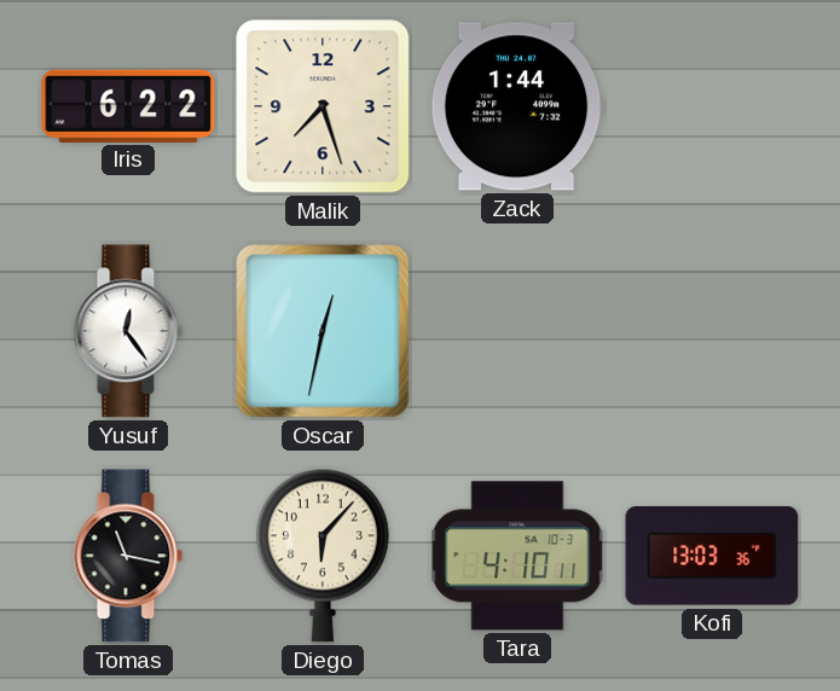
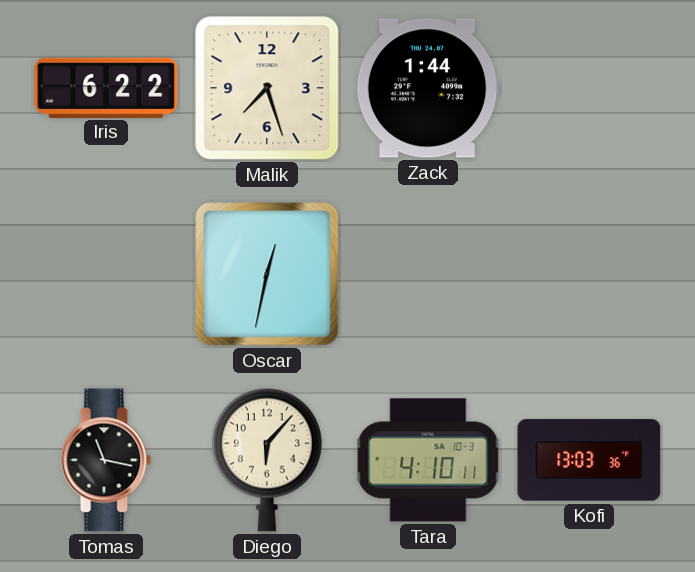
Yusuf: 12:24 -> none
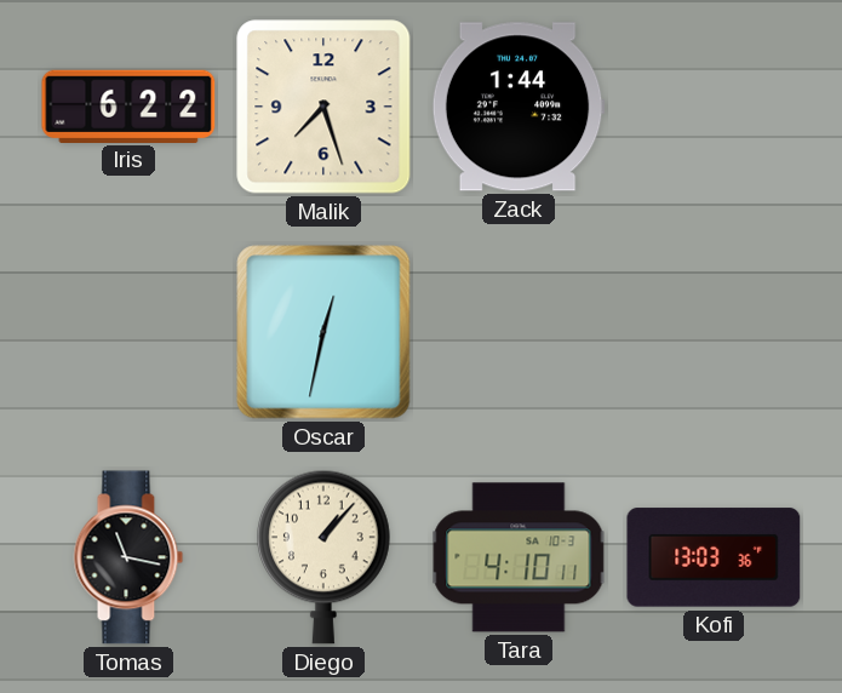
Diego: 6:07 -> 1:07
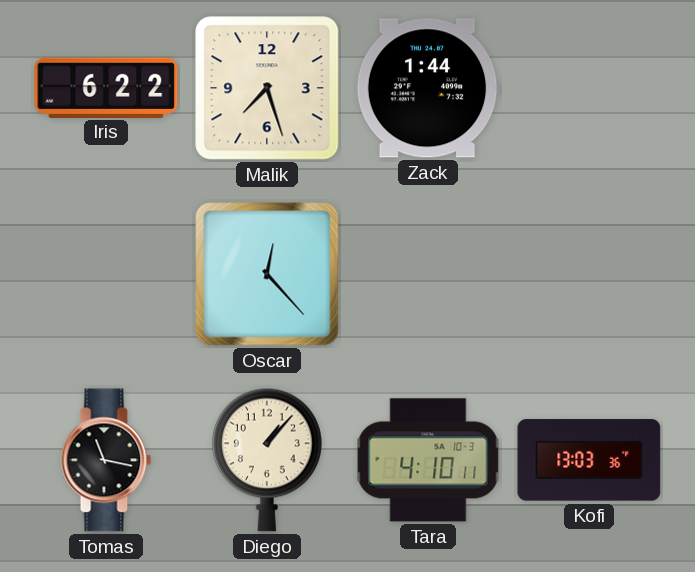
Oscar: 12:32 -> 12:23
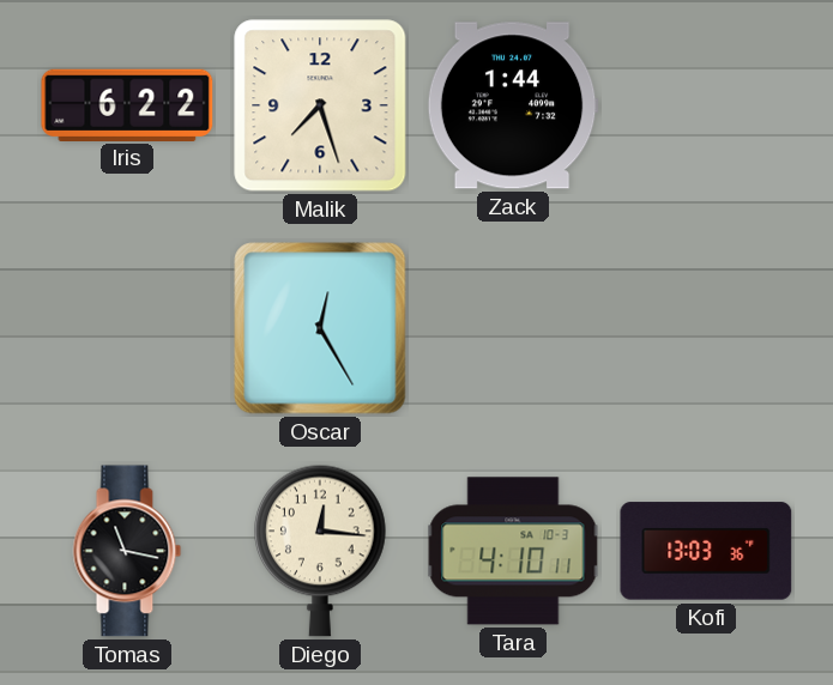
Oscar: 12:23 -> 12:25
Diego: 1:07 -> 12:16
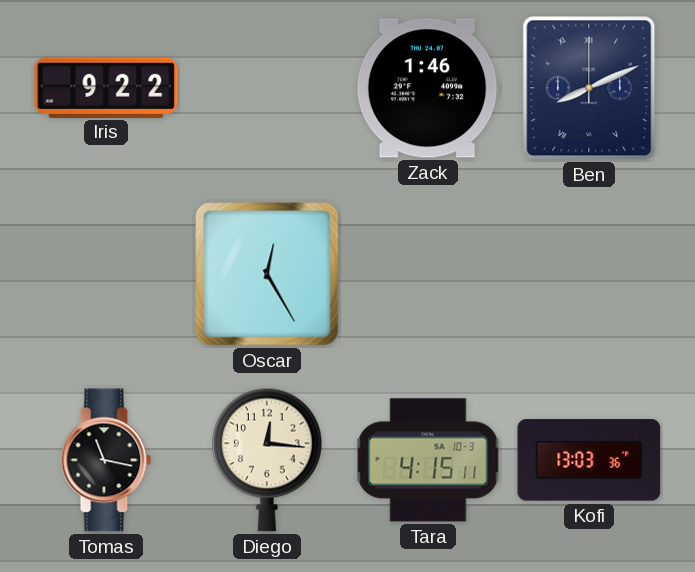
Iris: 6:22 -> 9:22
Malik: 7:27 -> none
Zack: 1:44 -> 1:46
Ben: none -> 8:11
Tara: 4:10 -> 4:15
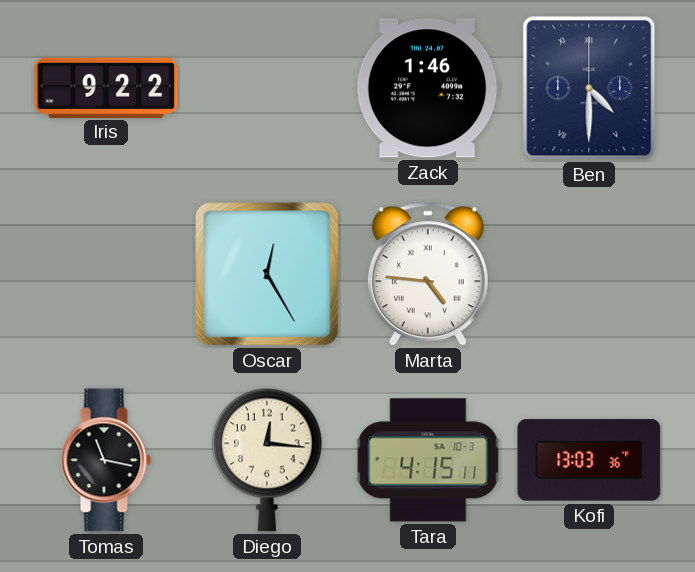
Ben: 8:11 -> 4:30
Marta: none -> 4:46
